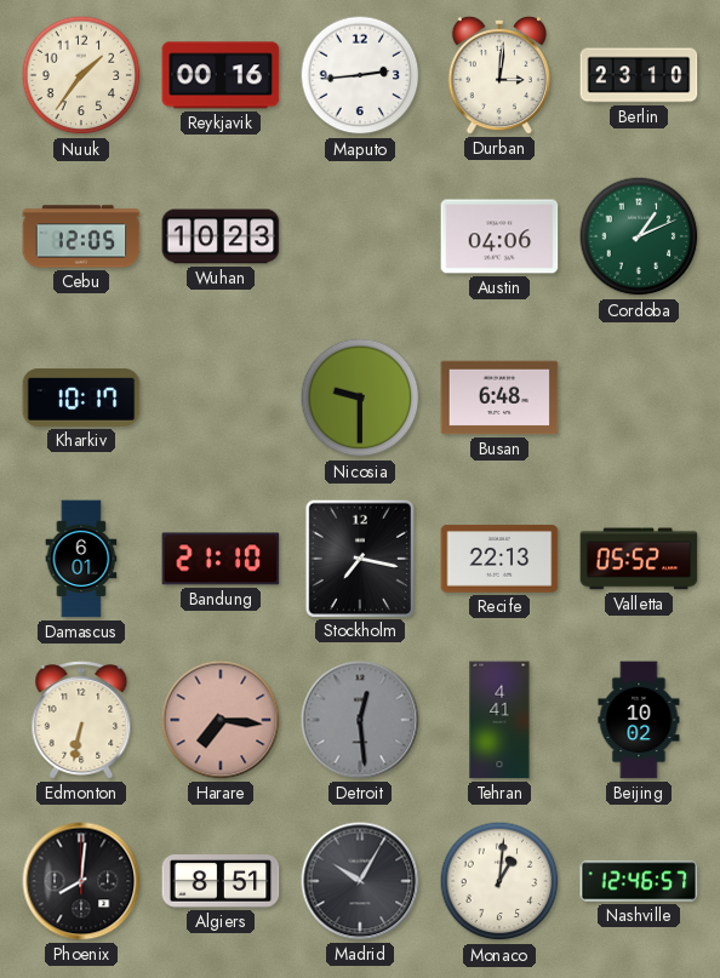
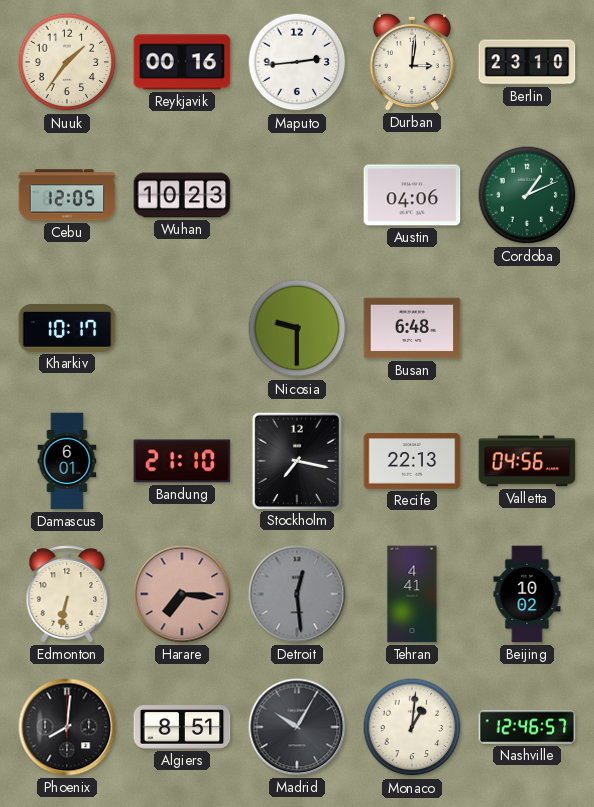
Valletta: 05:52 -> 04:56
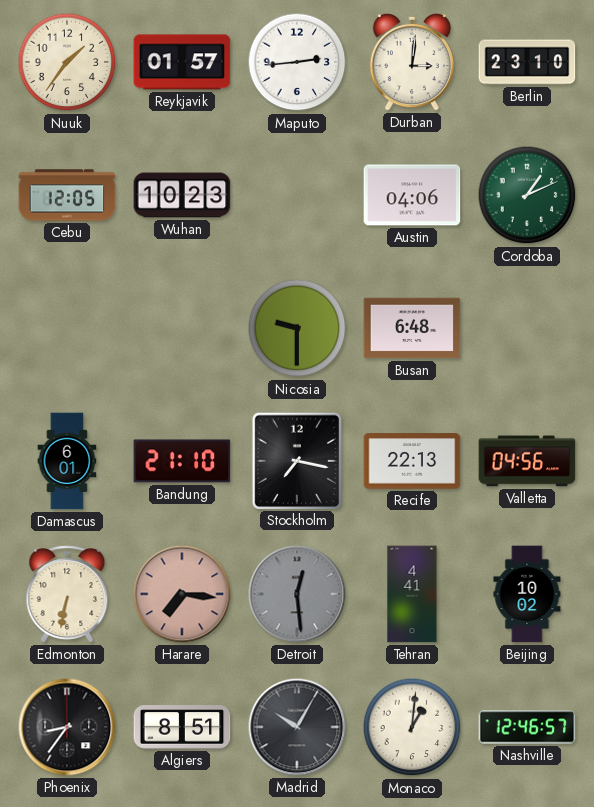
Reykjavik: 00:16 -> 01:57
Kharkiv: 10:17 -> none
Phoenix: 8:01 -> 8:36
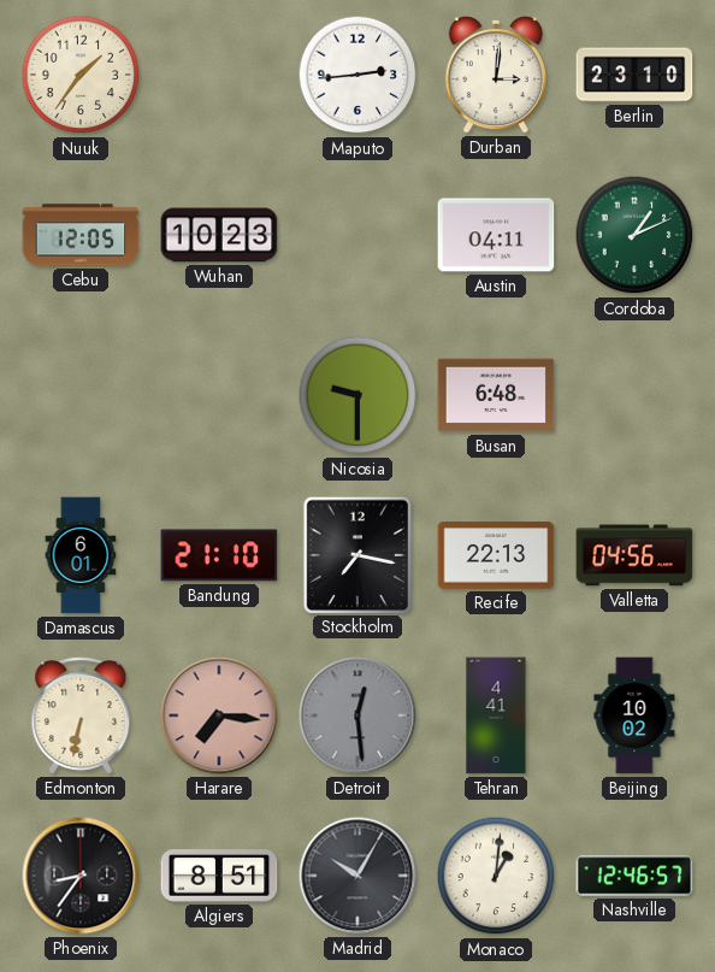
Reykjavik: 01:57 -> none
Austin: 04:06 -> 04:11
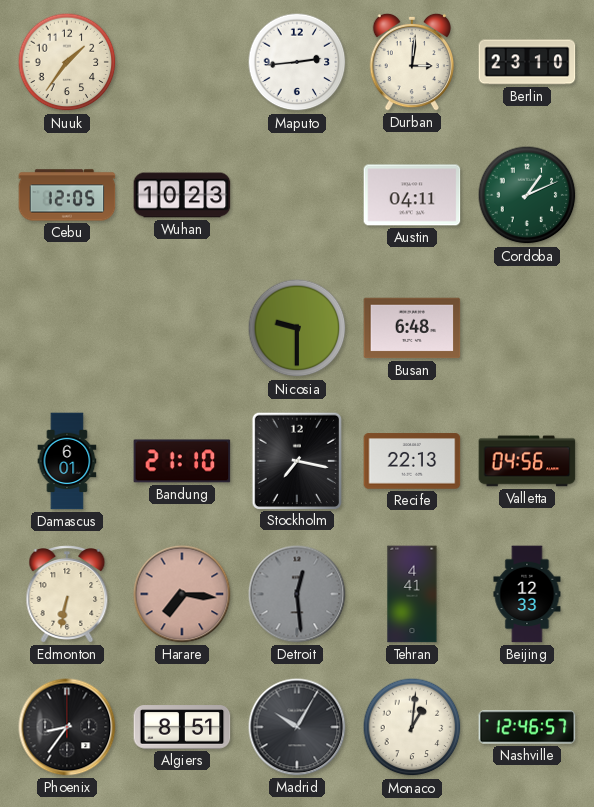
Beijing: 10:02 -> 12:33
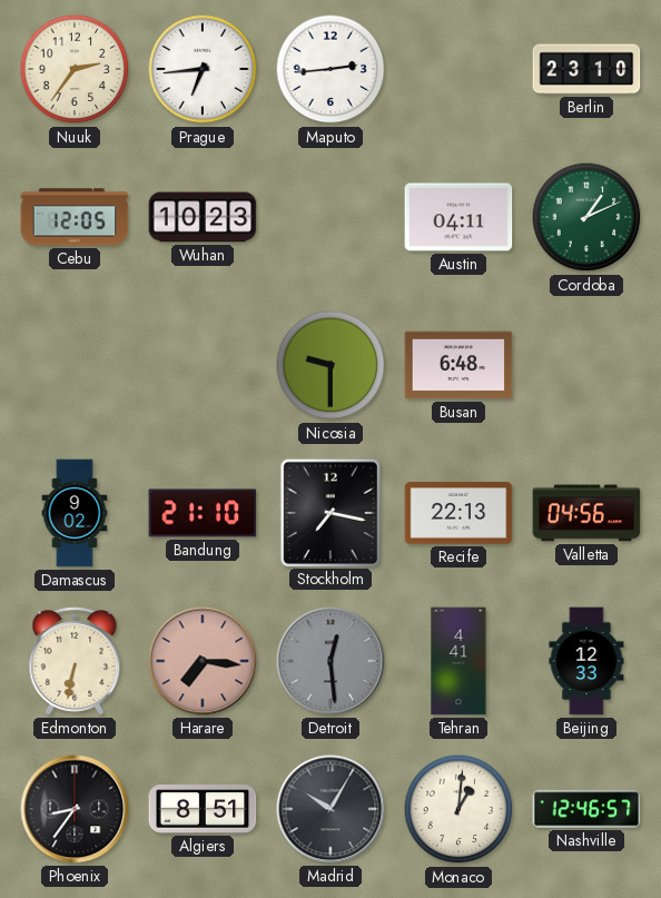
Nuuk: 1:36 -> 2:36
Prague: none -> 6:44
Durban: 3:01 -> none
Damascus: 6:01 -> 9:02
